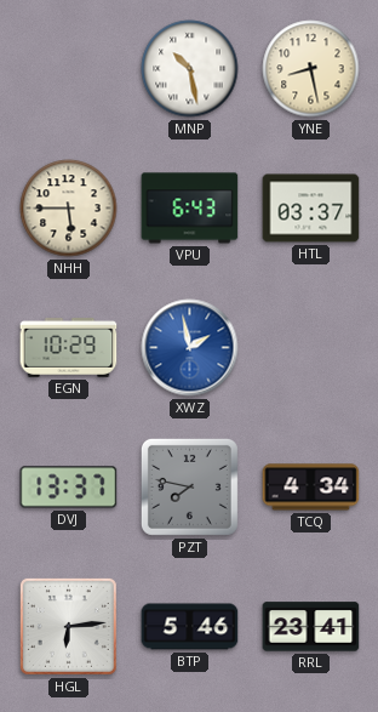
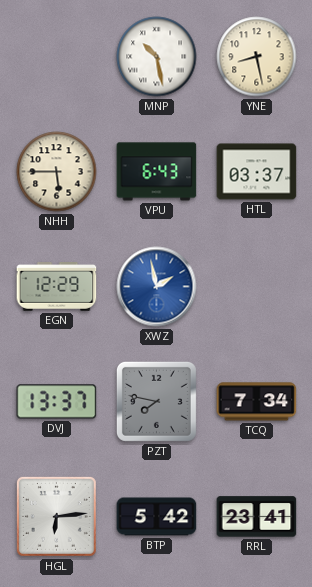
EGN: 10:29 -> 12:29
TCQ: 4:34 -> 7:34
BTP: 5:46 -> 5:42
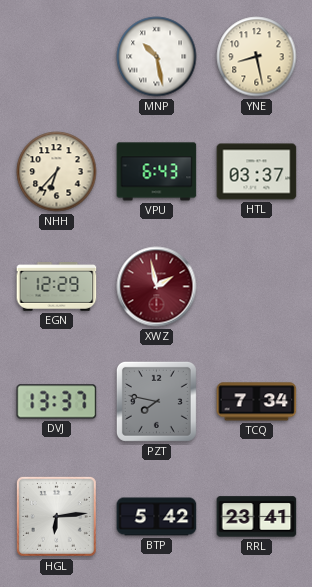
NHH: 5:45 -> 6:37
XWZ dial: blue -> burgundy
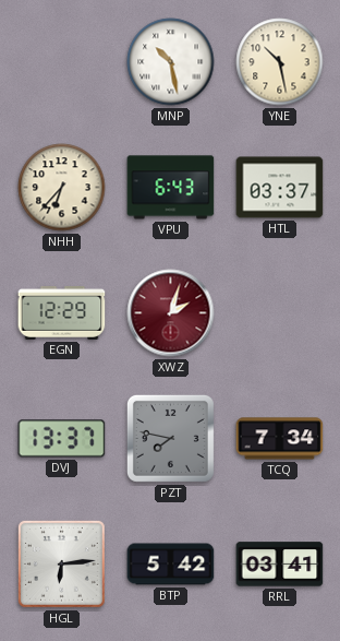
YNE: 8:28 -> 10:28
XWZ: 1:58 -> 2:03
RRL: 23:41 -> 03:41
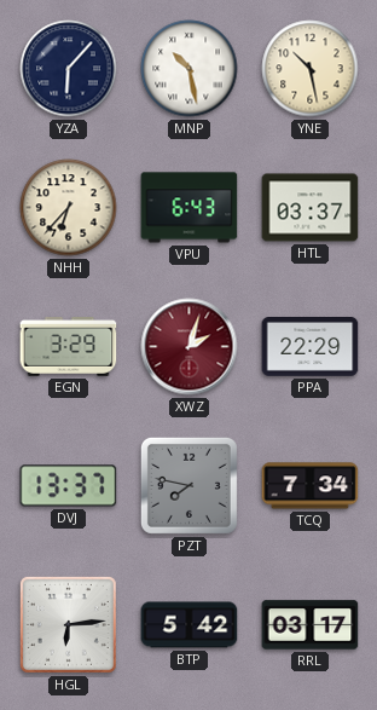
YZA: none -> 6:07
EGN: 12:29 -> 3:29
PPA: none -> 22:29
RRL: 03:41 -> 03:17
